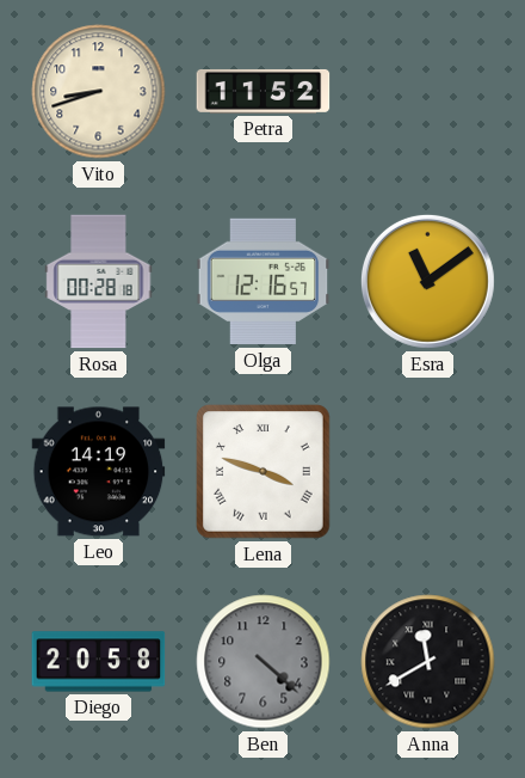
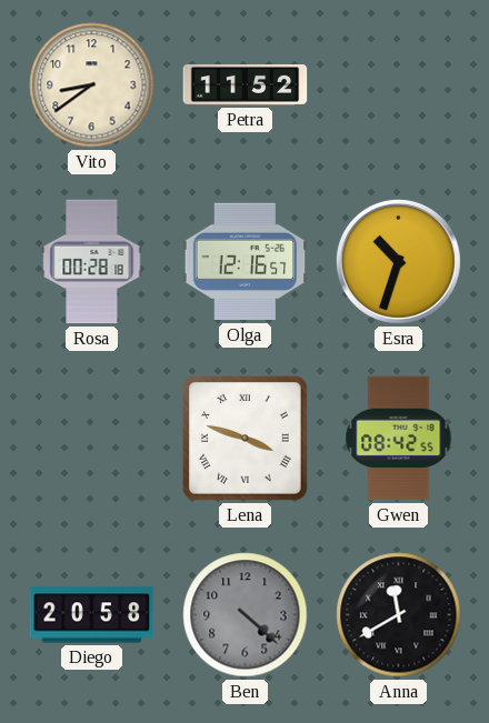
Vito: 8:42 -> 8:39
Esra: 11:09 -> 10:33
Leo: 14:19 -> none
Gwen: none -> 08:42
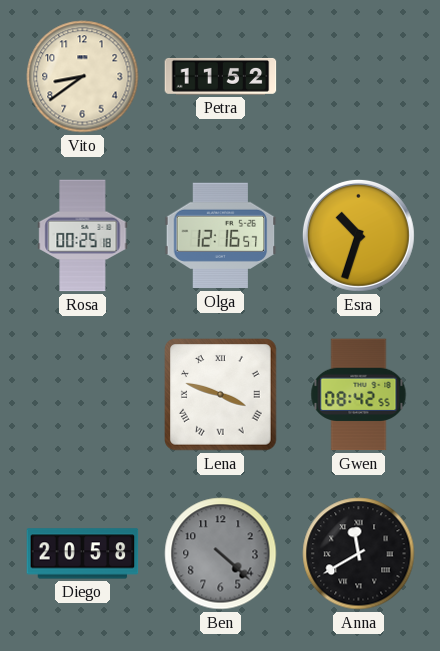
Rosa: 00:28 -> 00:25
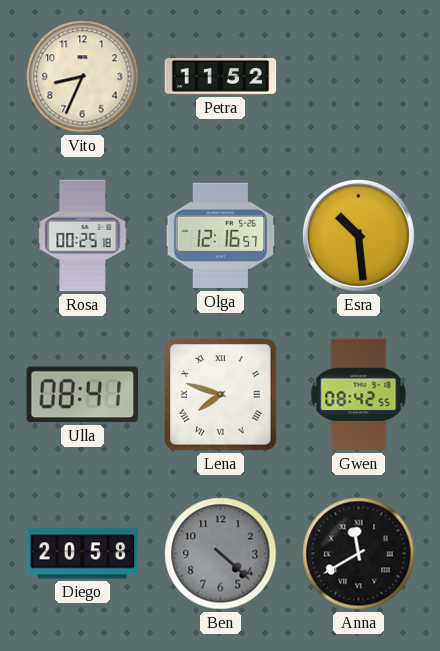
Vito: 8:39 -> 8:34
Esra: 10:33 -> 10:29
Ulla: none -> 08:41
Lena: 3:48 -> 7:48
